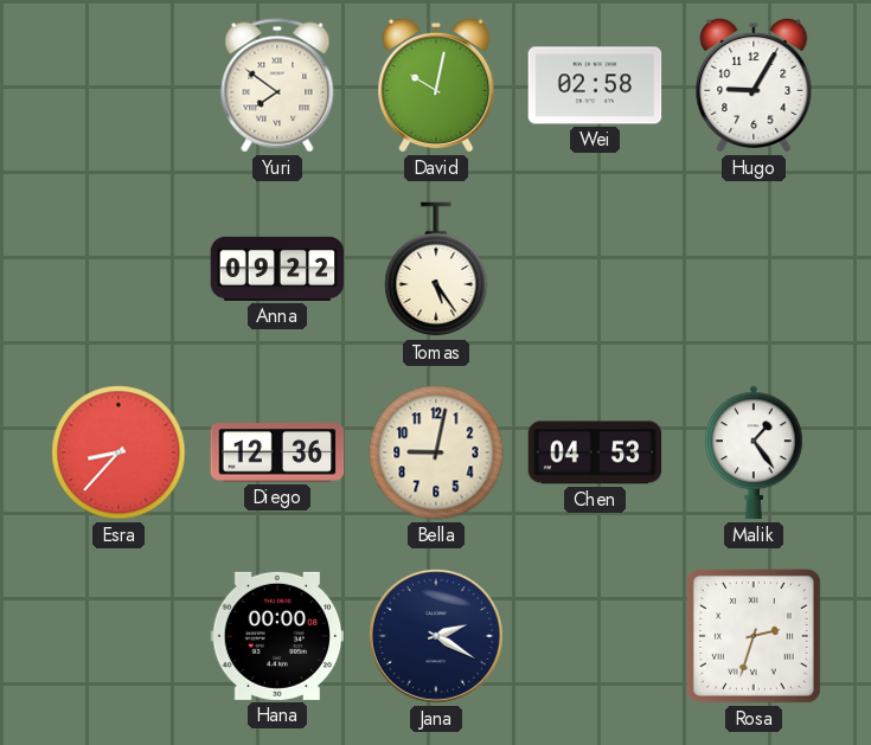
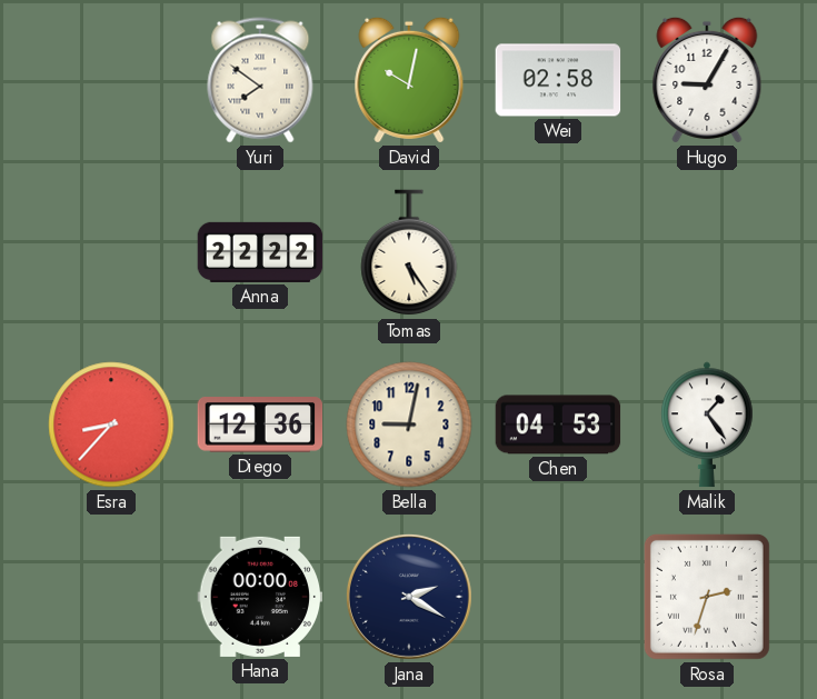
Anna: 09:22 -> 22:22
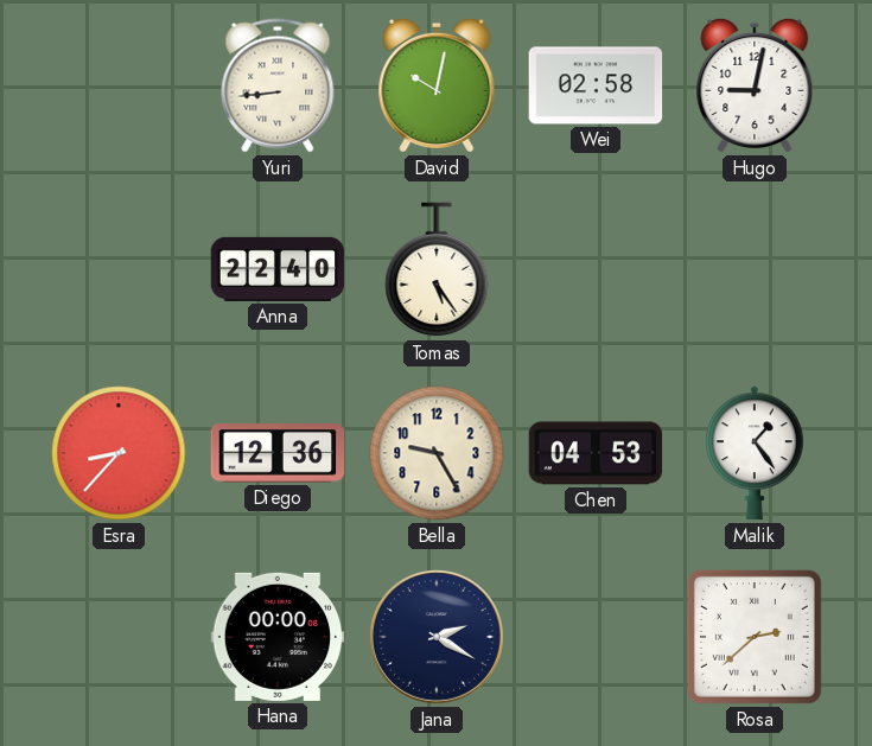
Yuri: 7:51 -> 8:44
Hugo: 9:05 -> 9:02
Anna: 22:22 -> 22:40
Bella: 9:02 -> 9:25
Rosa: 2:33 -> 2:38
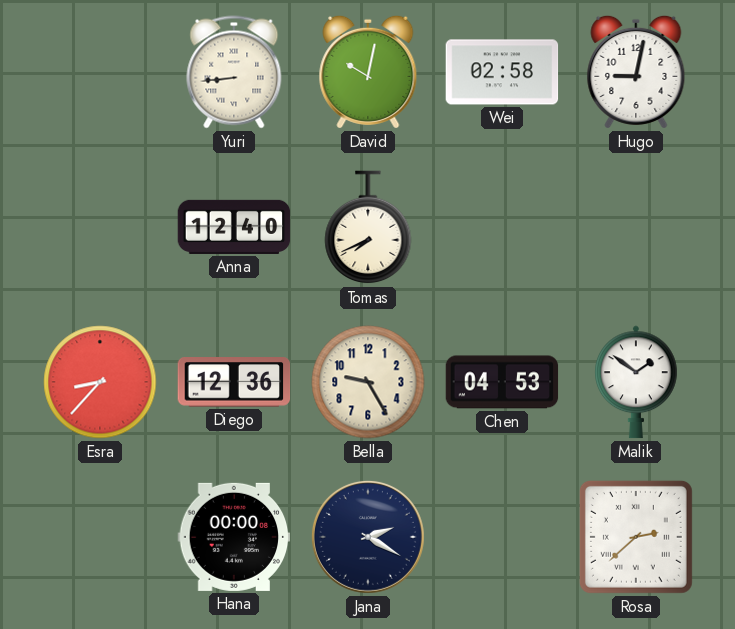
Anna: 22:40 -> 12:40
Tomas: 5:24 -> 7:41
Malik: 1:24 -> 1:51
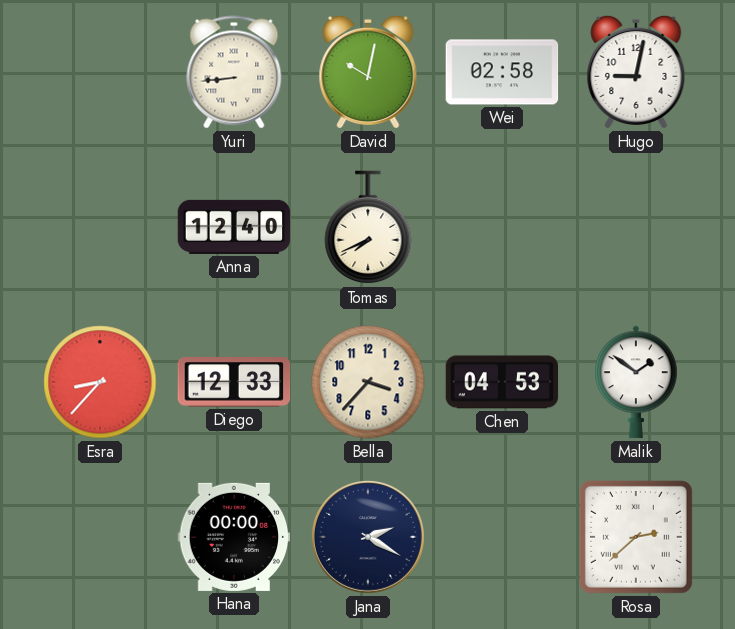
Diego: 12:36 -> 12:33
Bella: 9:25 -> 3:37
